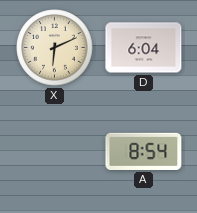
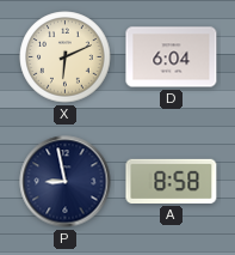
P: none -> 8:58
A: 8:54 -> 8:58
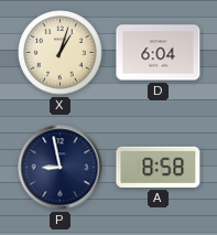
X: 6:11 -> 1:03
